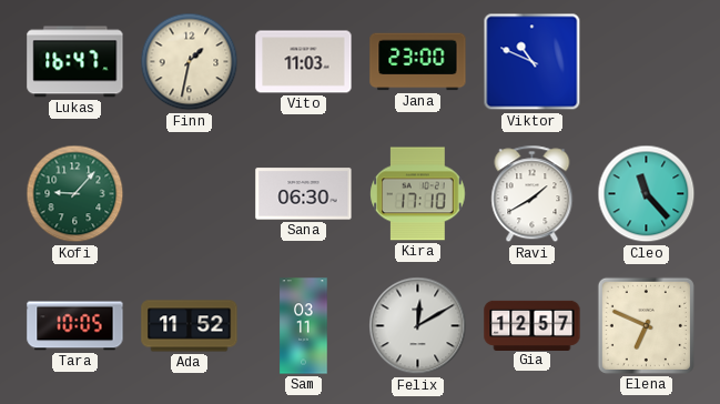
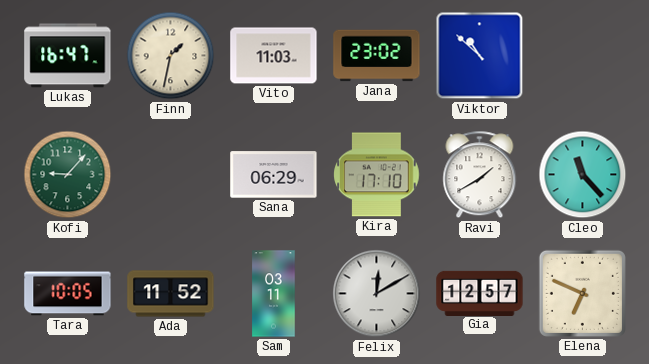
Jana: 23:00 -> 23:02
Viktor: 10:49 -> 10:52
Sana: 06:30 -> 06:29
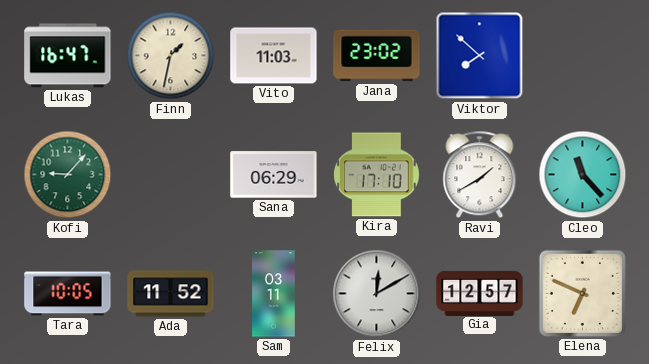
Viktor: 10:52 -> 7:52
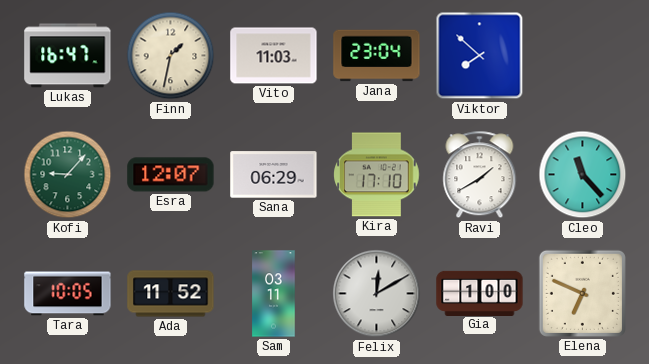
Jana: 23:02 -> 23:04
Esra: none -> 12:07
Gia: 12:57 -> 1:00
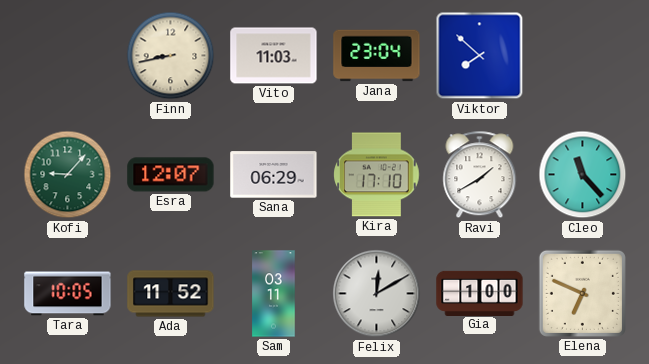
Lukas: 16:47 -> none
Finn: 1:32 -> 8:43
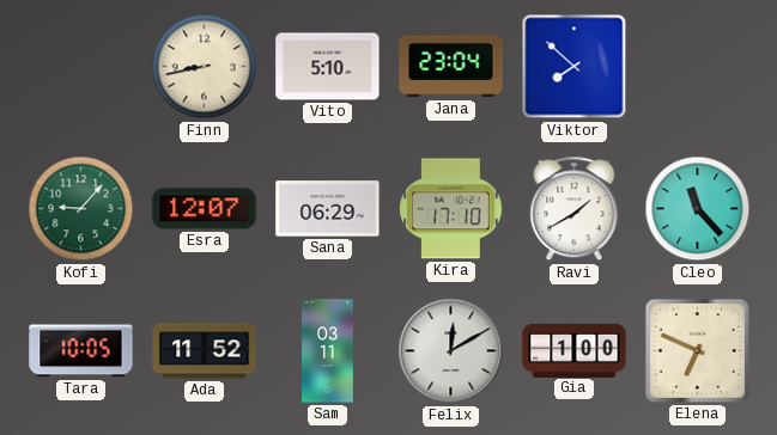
Vito: 11:03 -> 5:10
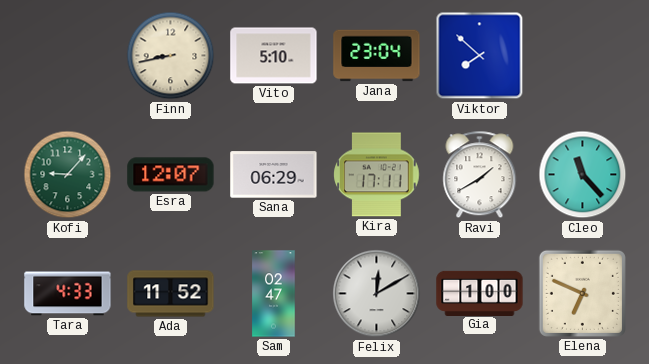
Kira: 17:10 -> 17:11
Tara: 10:05 -> 4:33
Sam: 03:11 -> 02:47
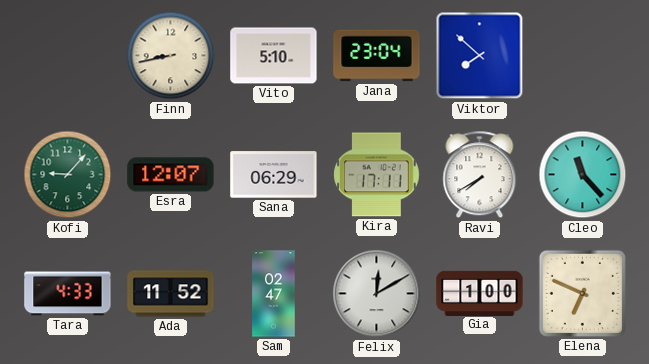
Ravi: 1:40 -> 7:40
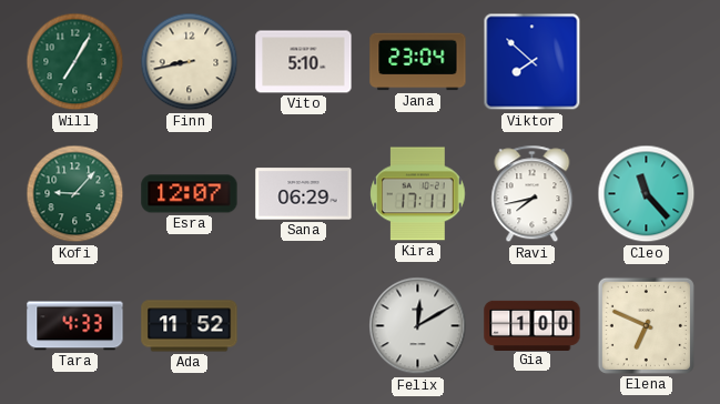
Will: none -> 7:05
Ravi: 7:40 -> 7:43
Sam: 02:47 -> none
